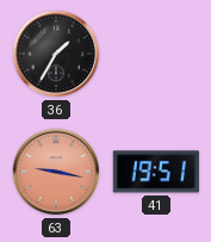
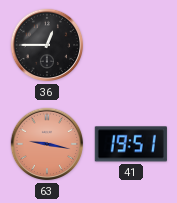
36: 1:35 -> 12:45
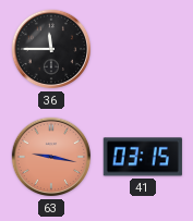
36: 12:45 -> 11:45
41: 19:51 -> 03:15
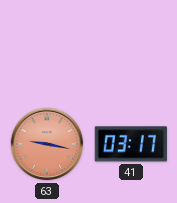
36: 11:45 -> none
41: 03:15 -> 03:17
